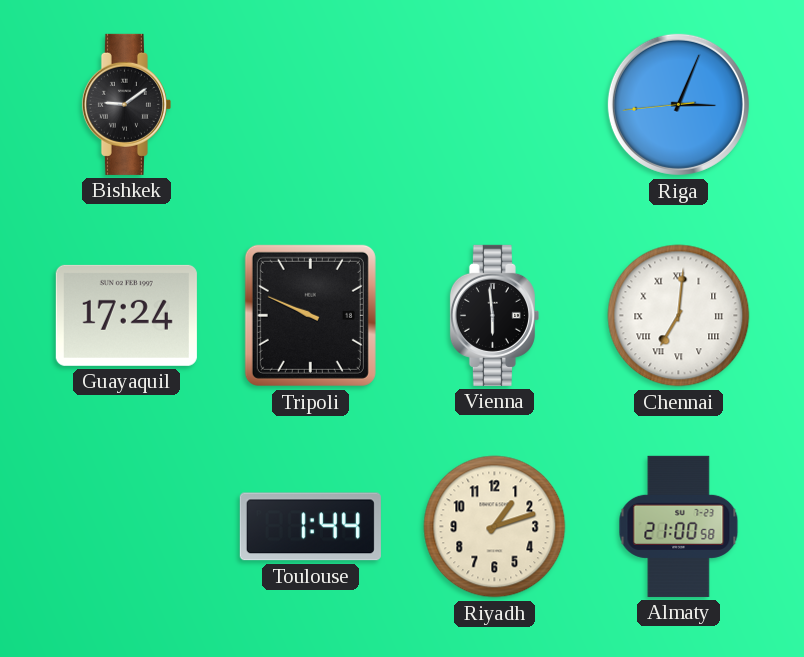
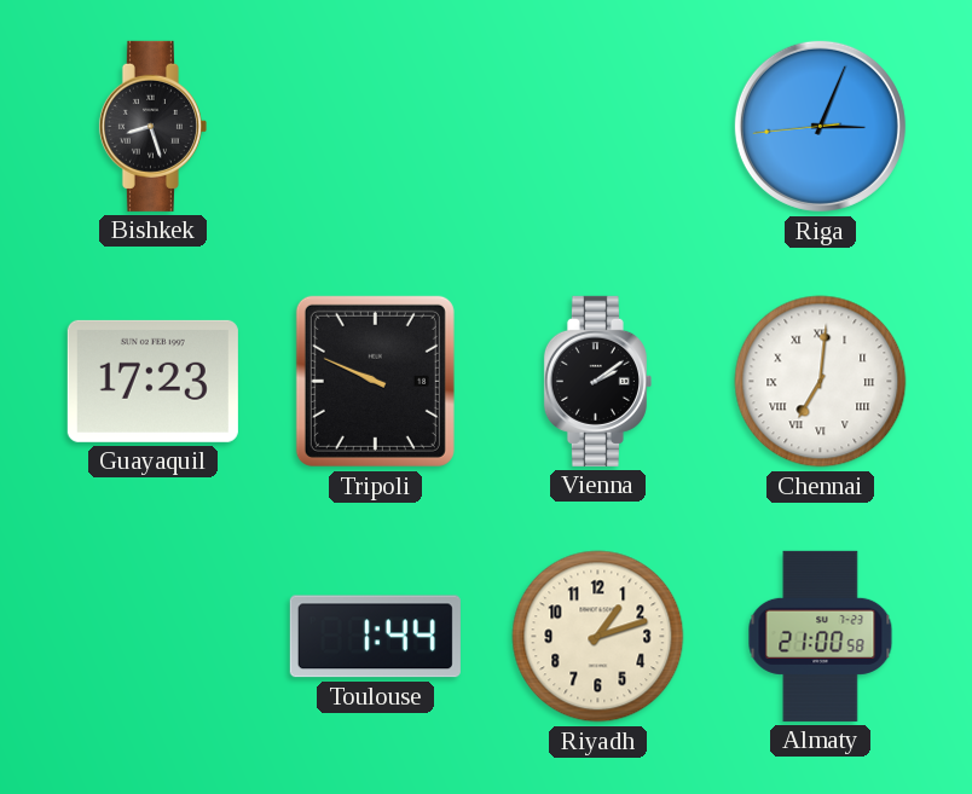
Bishkek: 9:09 -> 8:27
Guayaquil: 17:24 -> 17:23
Vienna: 5:59 -> 2:09
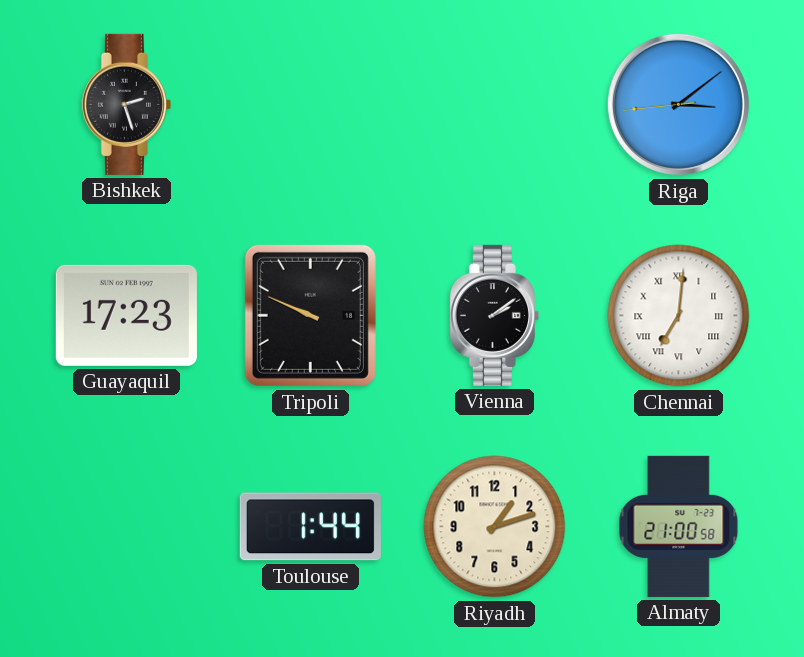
Bishkek: 8:27 -> 2:27
Riga: 3:03 -> 3:08
